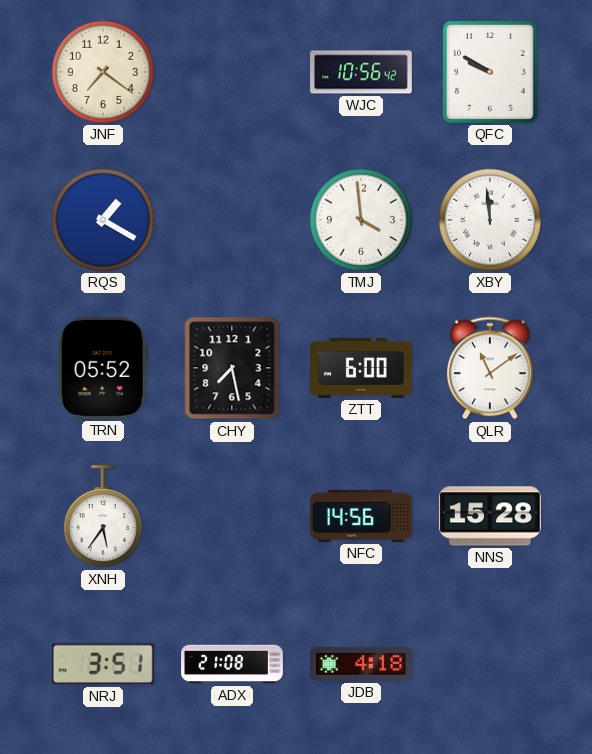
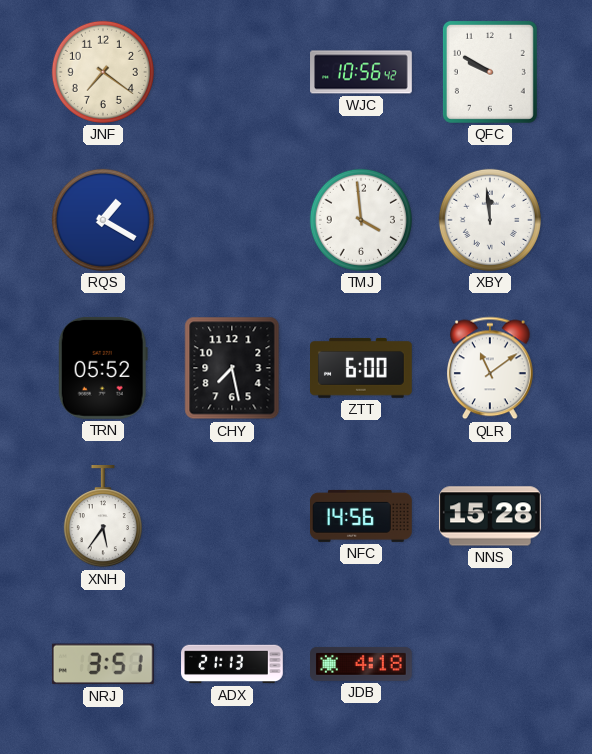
ADX: 21:08 -> 21:13
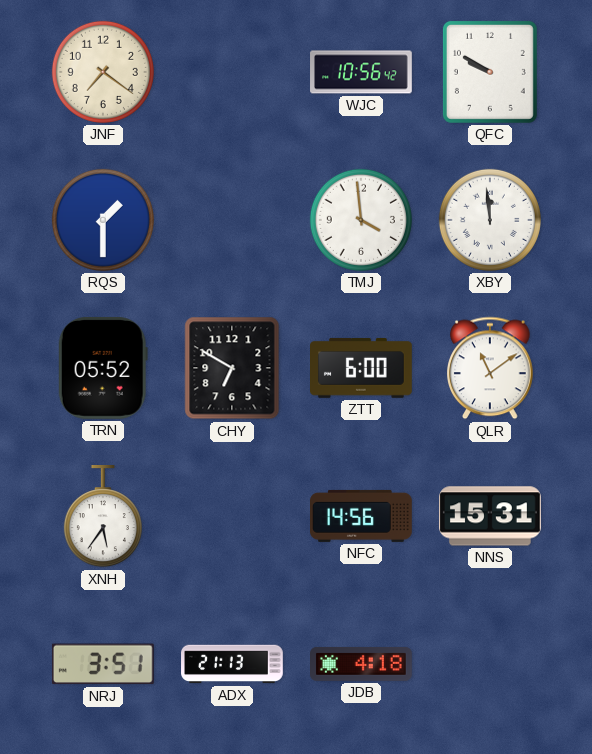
RQS: 1:20 -> 1:30
CHY: 7:28 -> 6:50
NNS: 15:28 -> 15:31
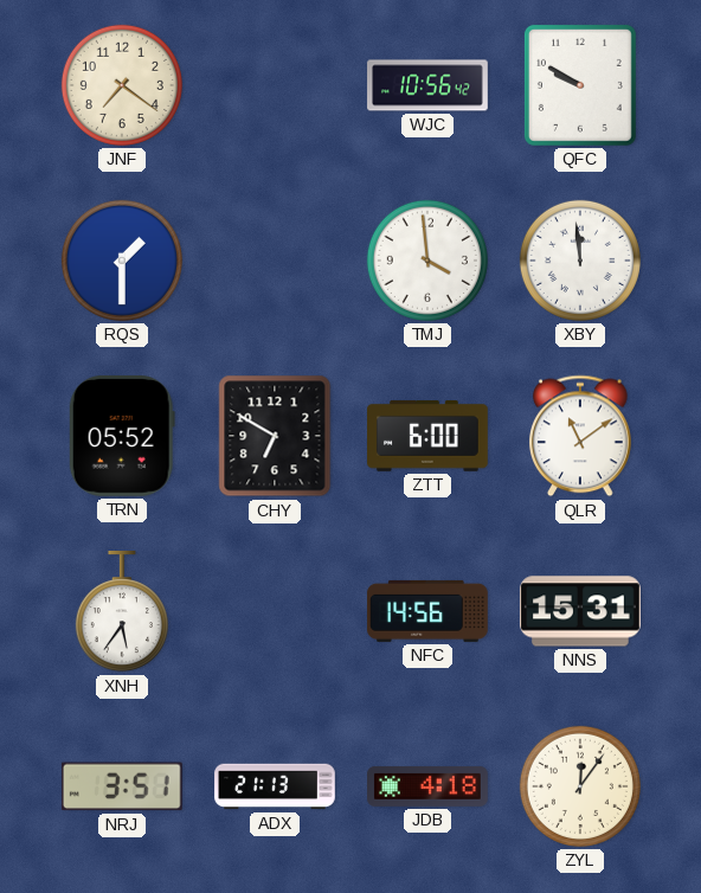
ZYL: none -> 12:06
